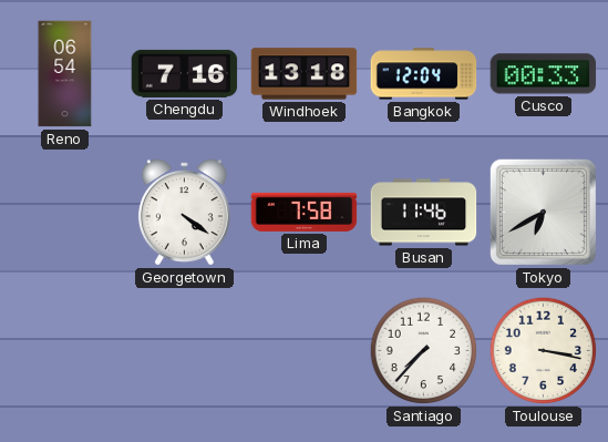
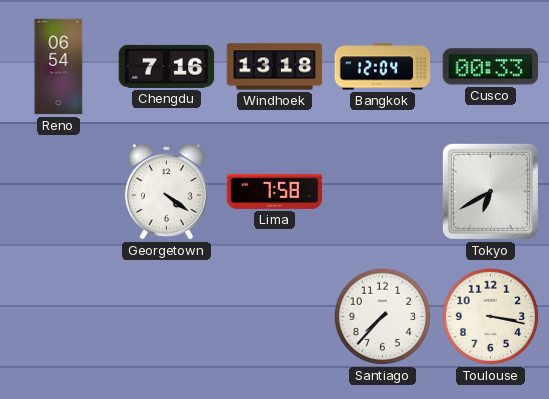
Busan: 11:46 -> none
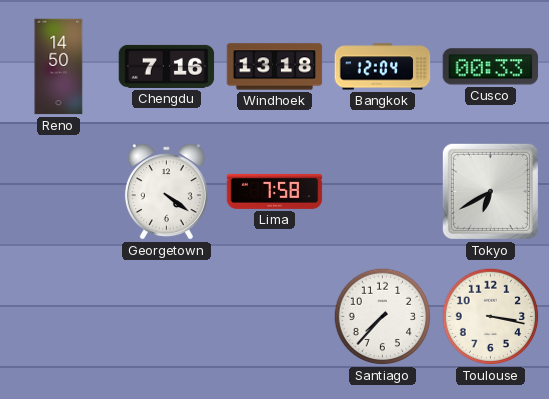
Reno: 06:54 -> 14:50
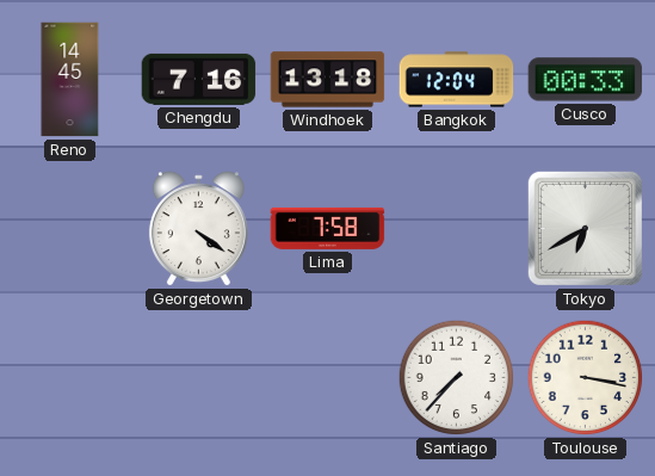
Reno: 14:50 -> 14:45
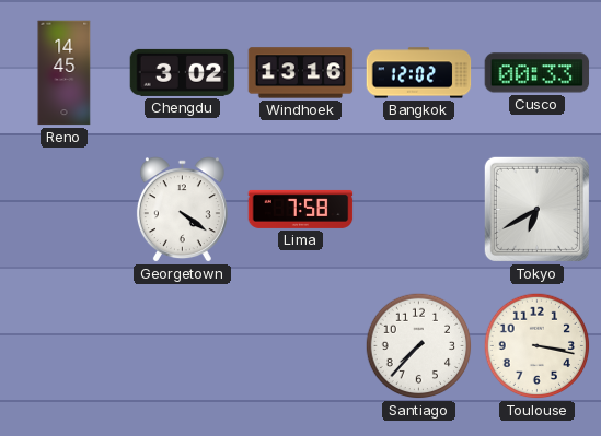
Chengdu: 7:16 -> 3:02
Windhoek: 13:18 -> 13:16
Bangkok: 12:04 -> 12:02
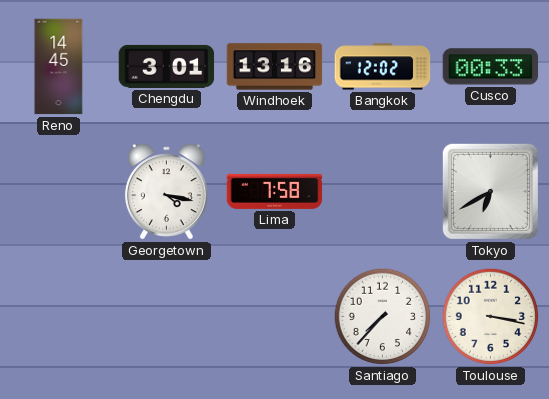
Chengdu: 3:02 -> 3:01
Georgetown: 4:21 -> 4:17
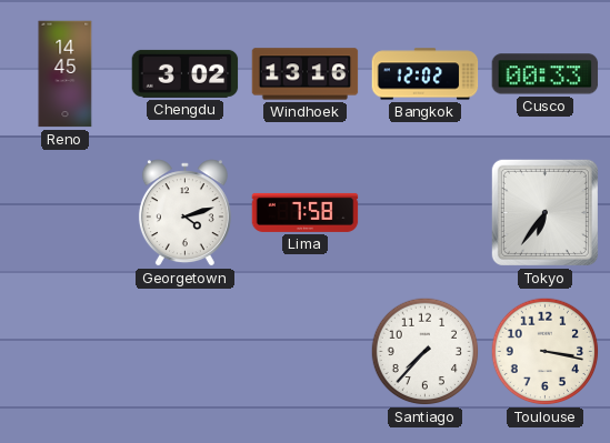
Chengdu: 3:01 -> 3:02
Georgetown: 4:17 -> 4:12
Tokyo: 6:40 -> 6:36
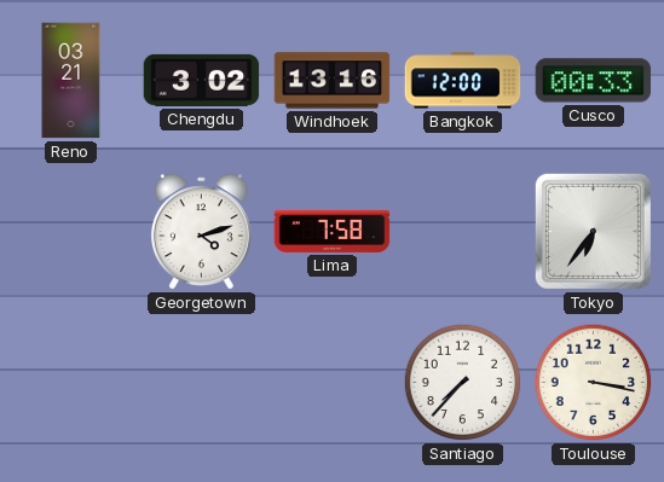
Reno: 14:45 -> 03:21
Bangkok: 12:02 -> 12:00
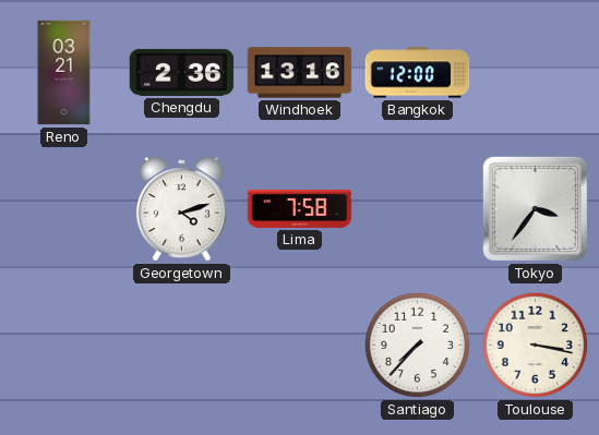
Chengdu: 3:02 -> 2:36
Cusco: 00:33 -> none
Tokyo: 6:36 -> 3:36
